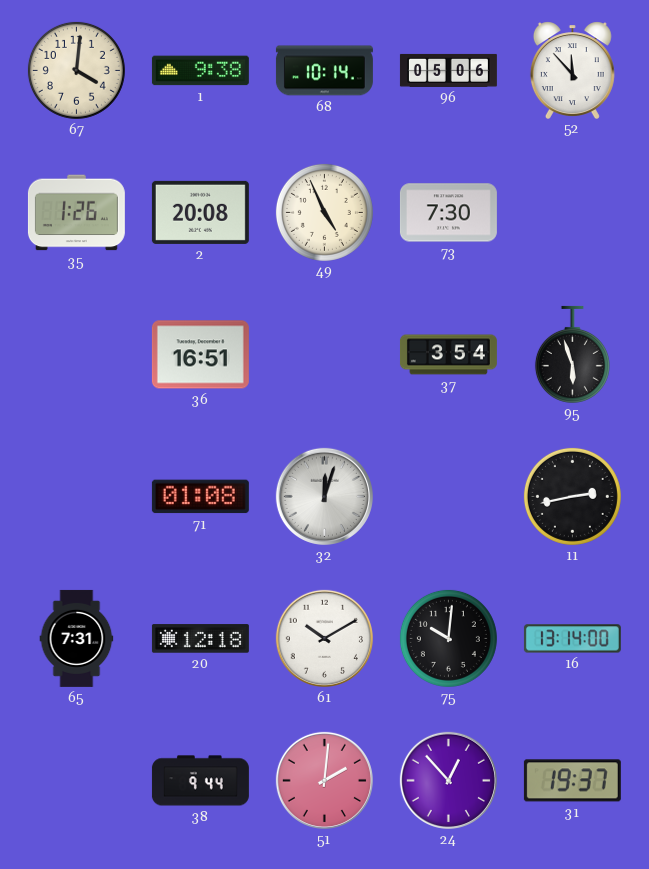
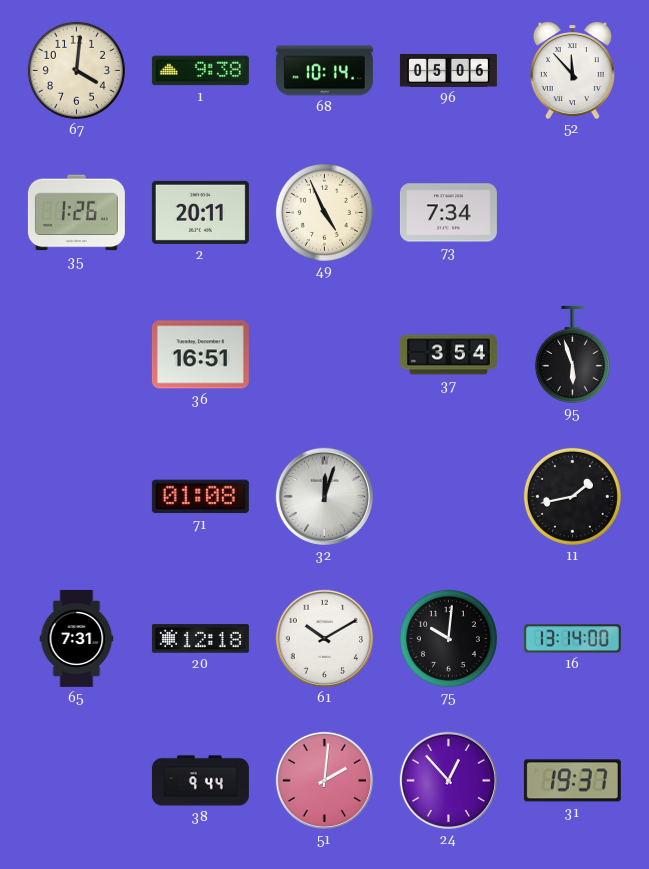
2: 20:08 -> 20:11
73: 7:30 -> 7:34
11: 2:43 -> 1:43
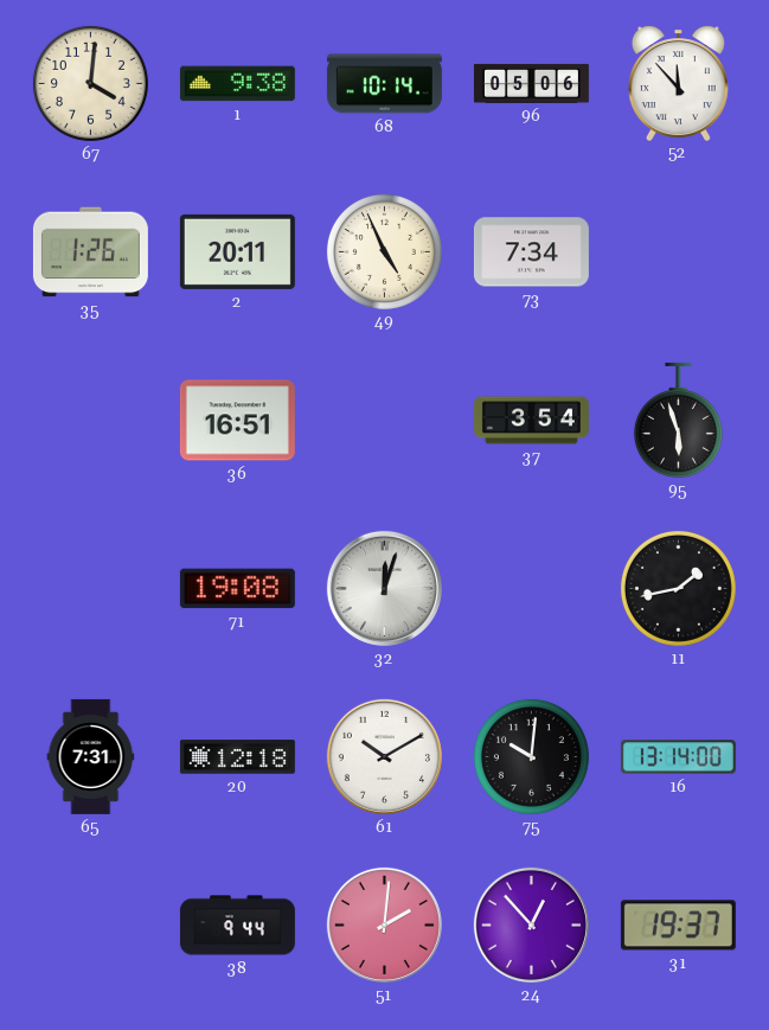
71: 01:08 -> 19:08
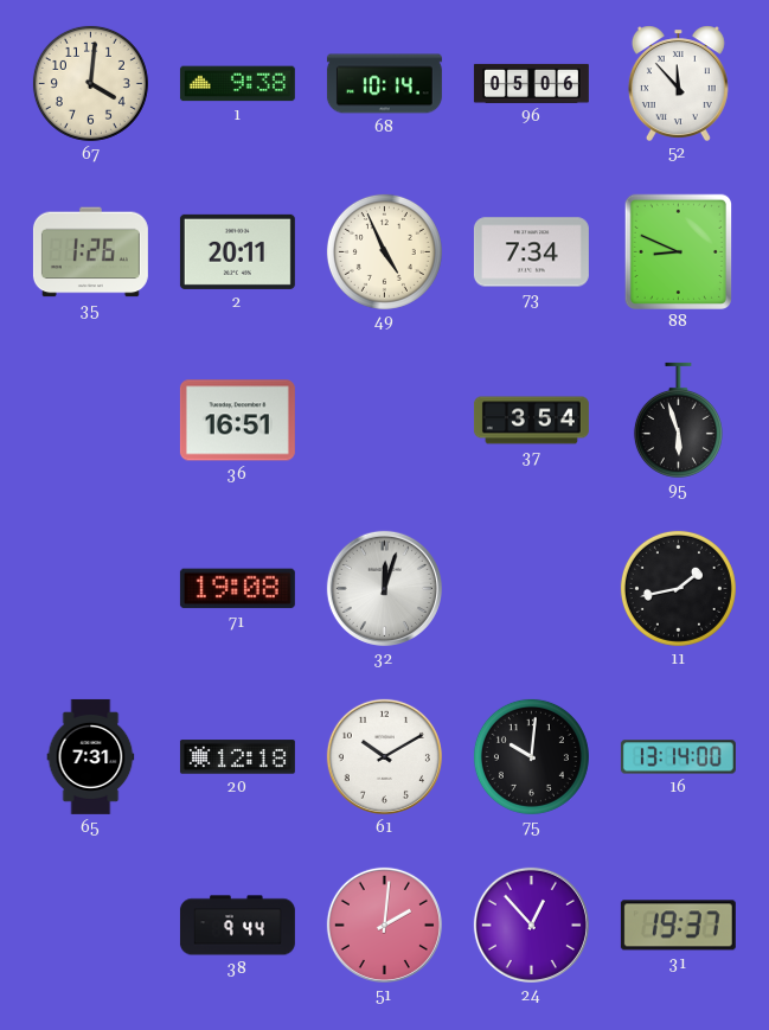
88: none -> 8:49
